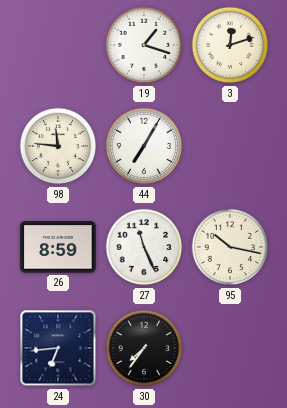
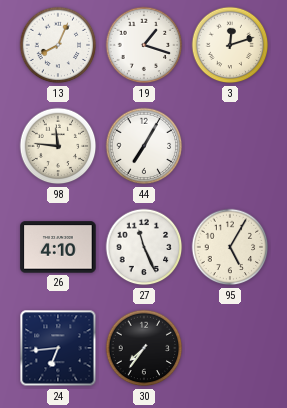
13: none -> 8:04
26: 8:59 -> 4:10
95: 10:17 -> 5:05
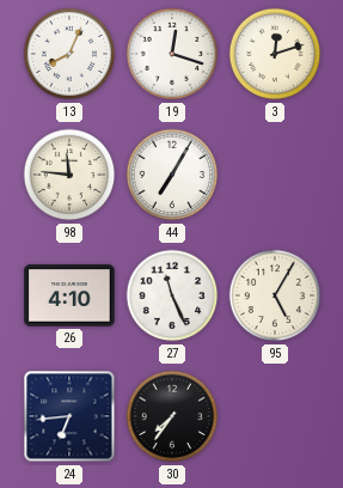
19: 1:18 -> 12:18
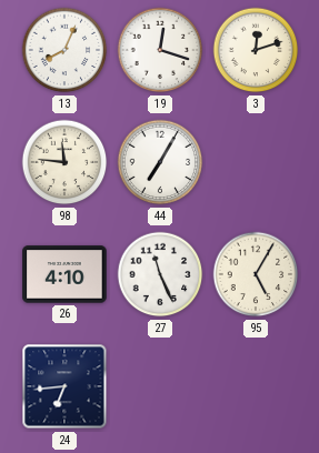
30: 7:36 -> none
